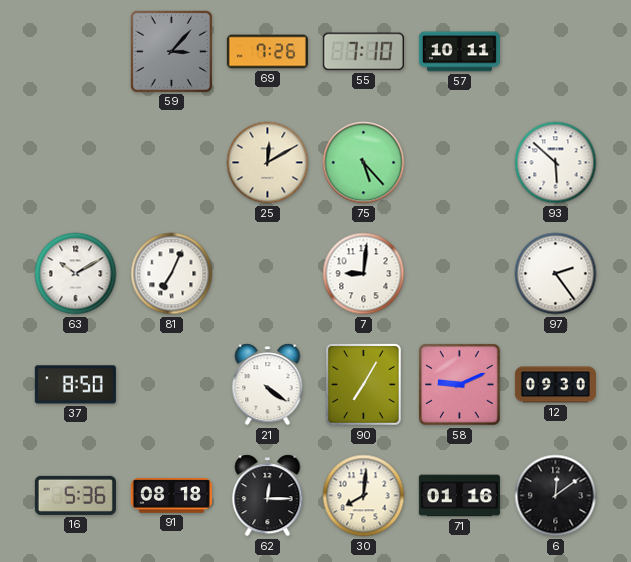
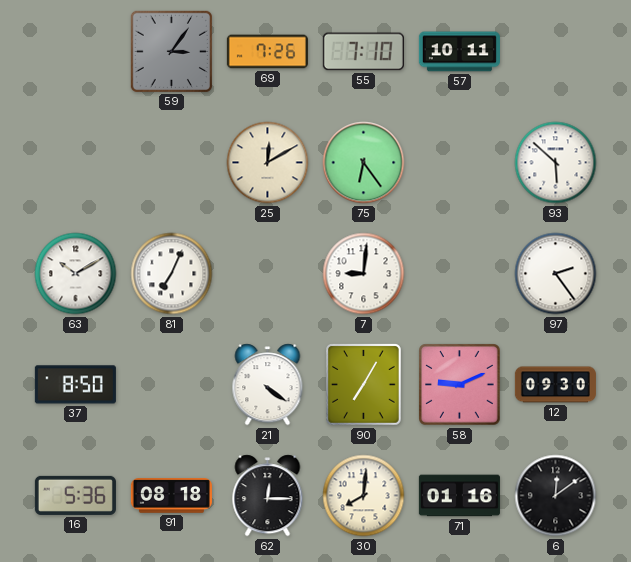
59: 3:07 -> 3:06
75: 5:23 -> 6:24
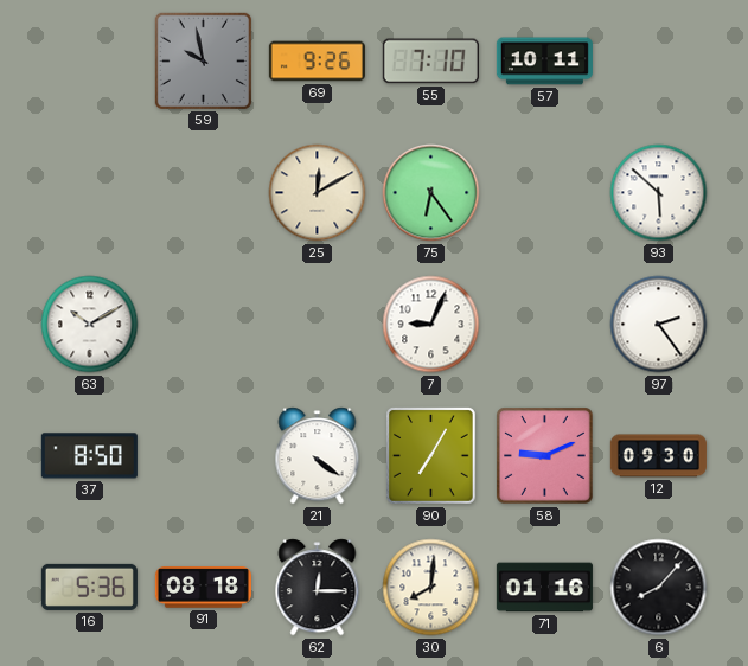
59: 3:06 -> 9:58
69: 7:26 -> 9:26
81: 7:04 -> none
7: 9:01 -> 9:04
6: 12:09 -> 8:07
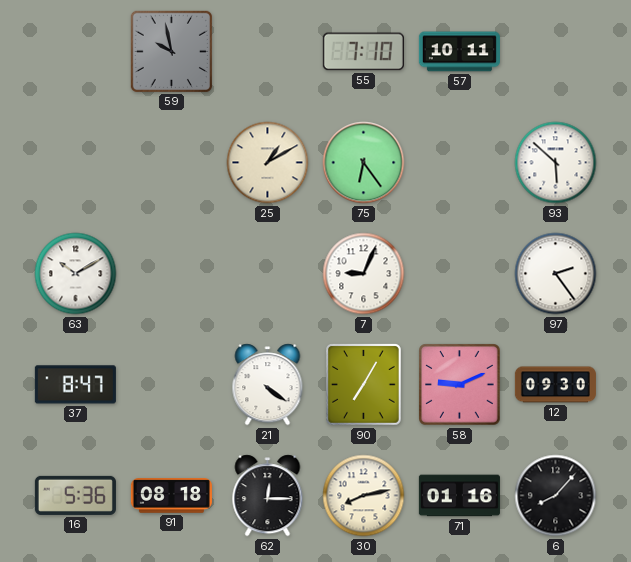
69: 9:26 -> none
25: 12:10 -> 1:10
37: 8:50 -> 8:47
30: 8:01 -> 8:13
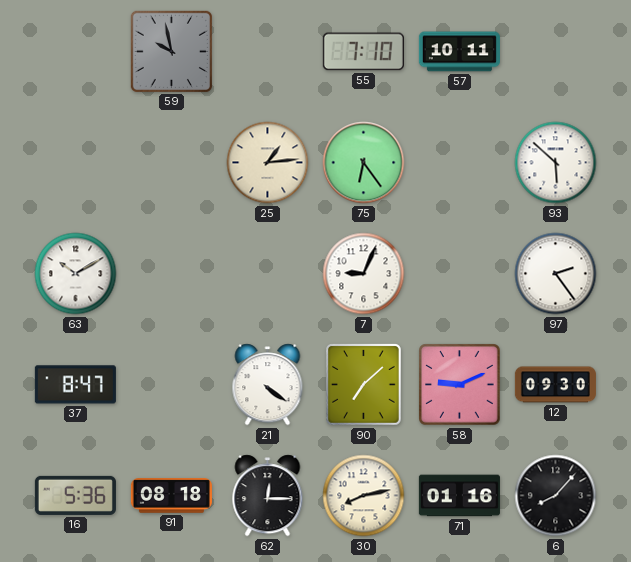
25: 1:10 -> 1:14
90: 7:05 -> 7:08
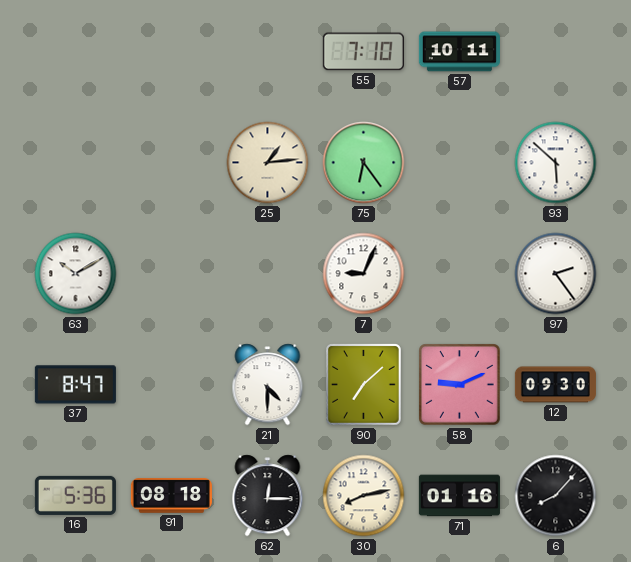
59: 9:58 -> none
21: 4:21 -> 4:30
